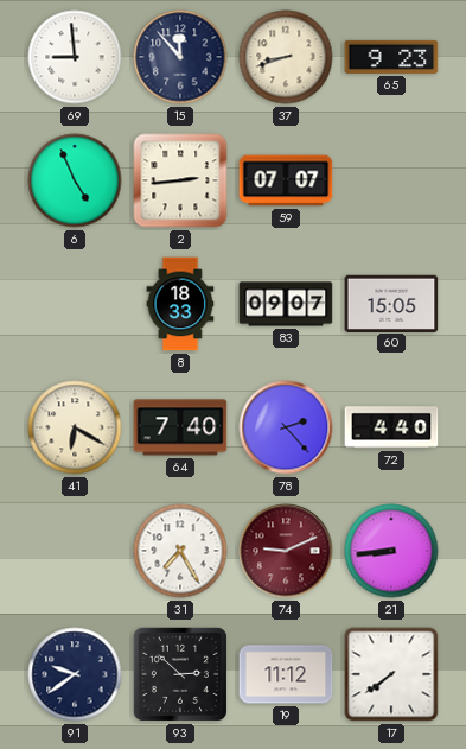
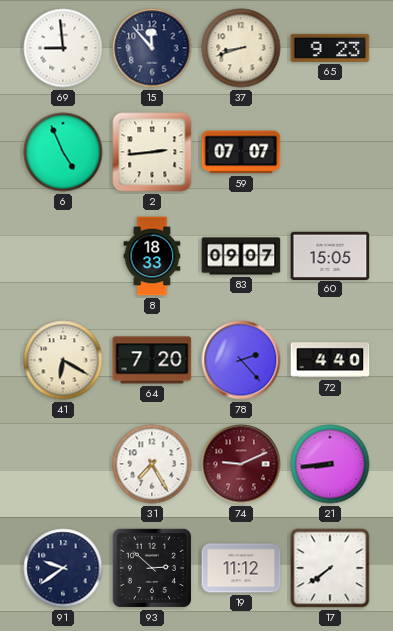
64: 7:40 -> 7:20
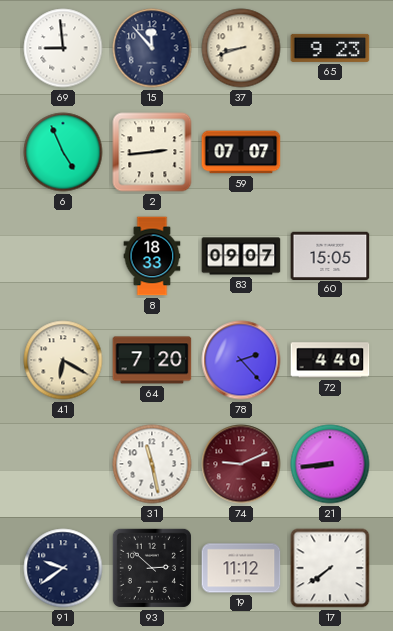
31: 7:25 -> 11:28
